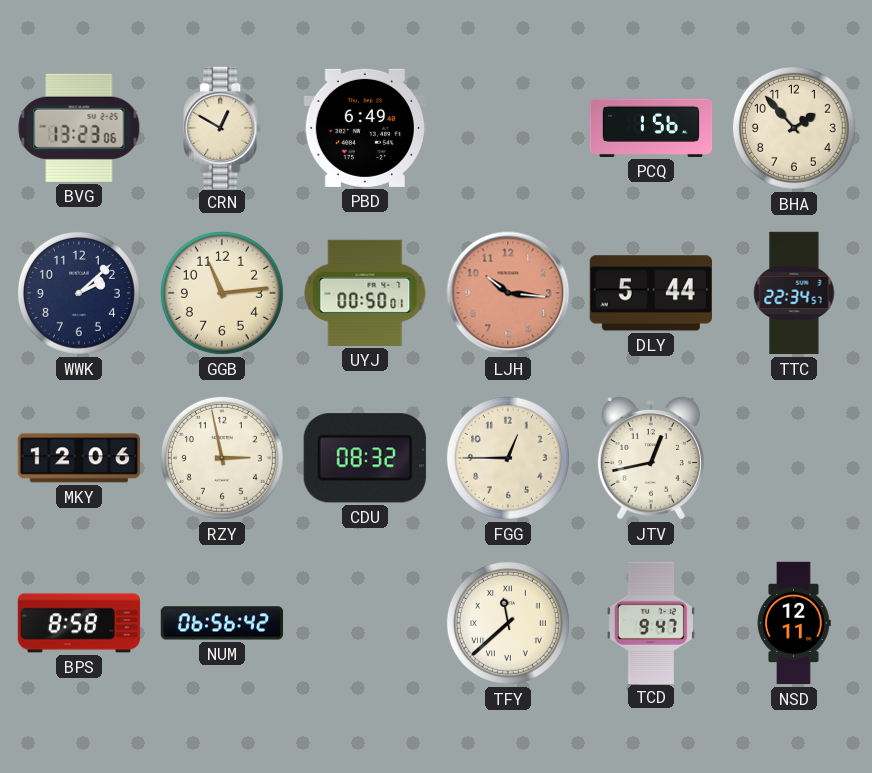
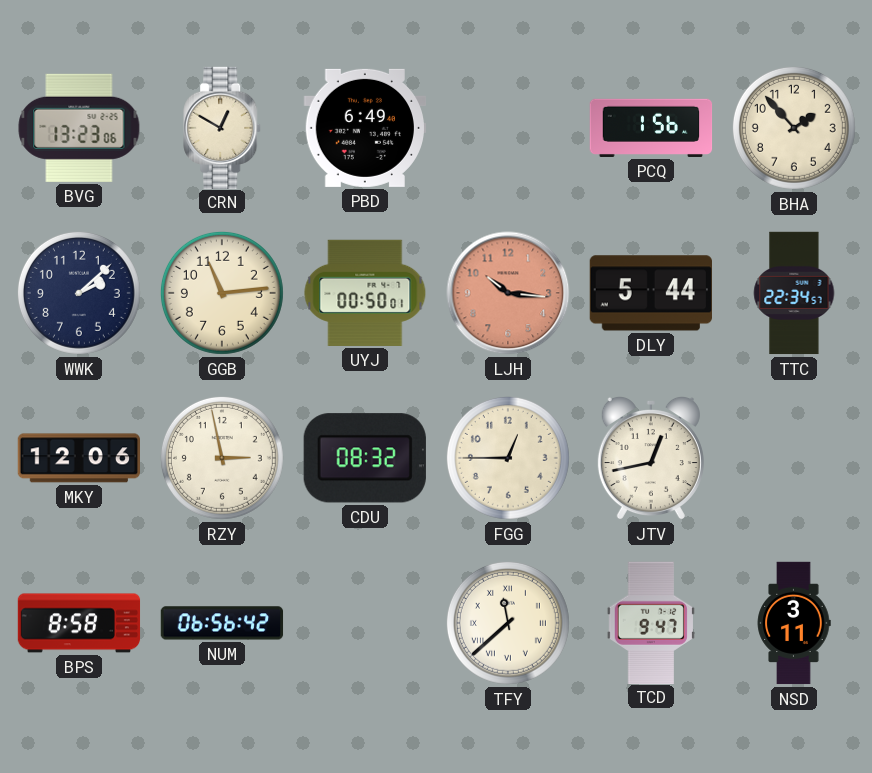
NSD: 12:11 -> 3:11
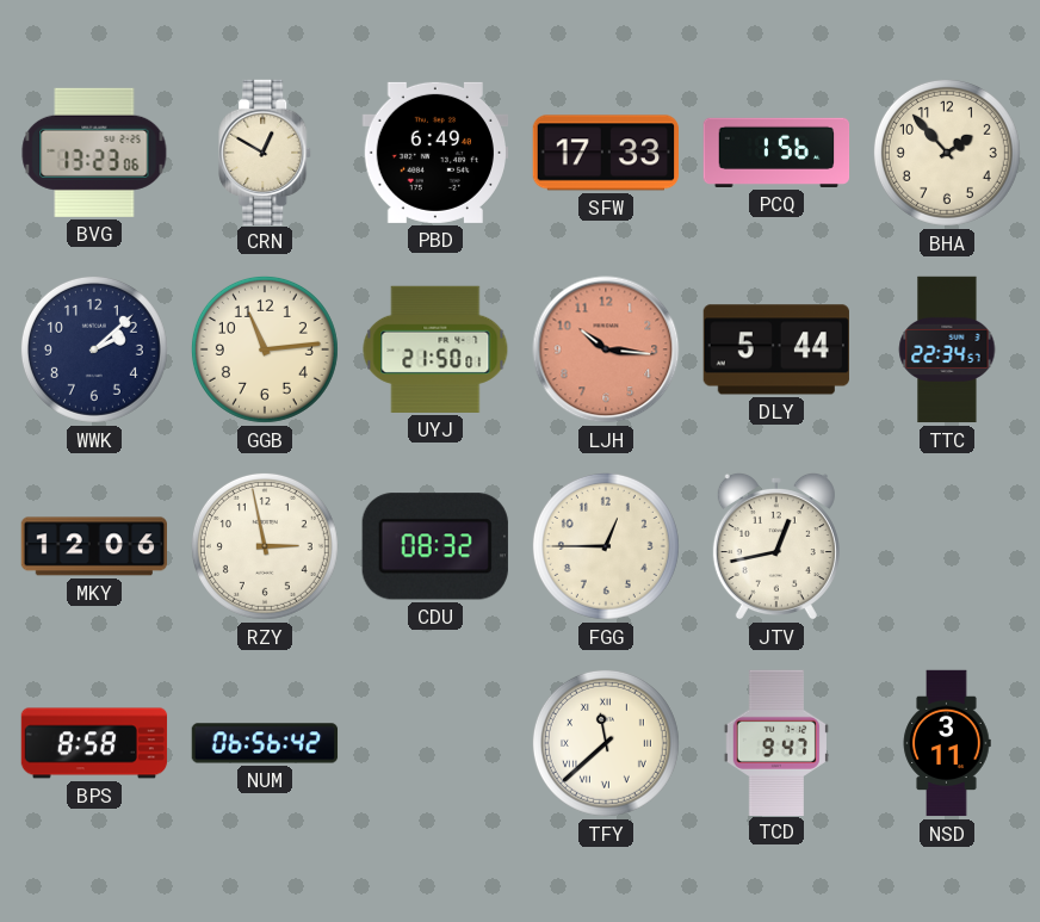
SFW: none -> 17:33
UYJ: 00:50 -> 21:50
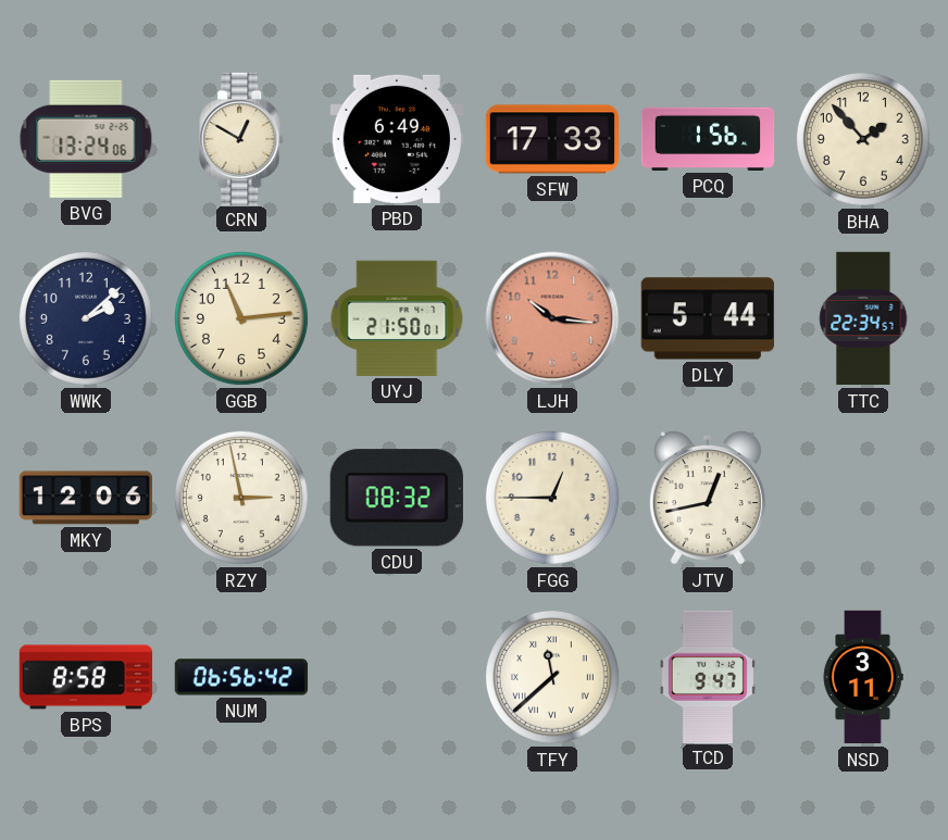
BVG: 13:23 -> 13:24
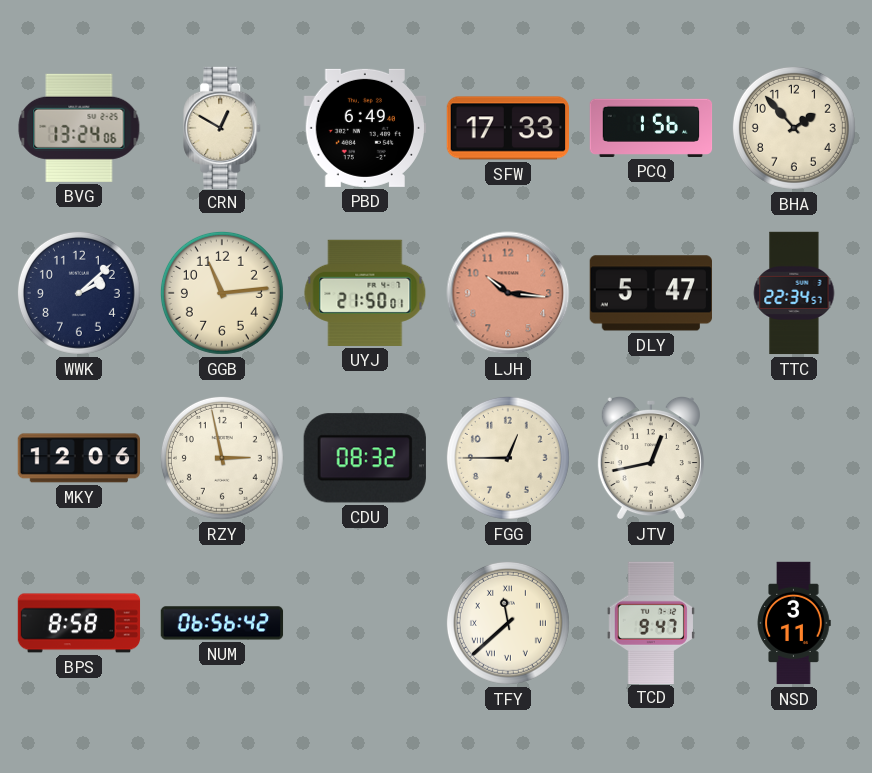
DLY: 5:44 -> 5:47
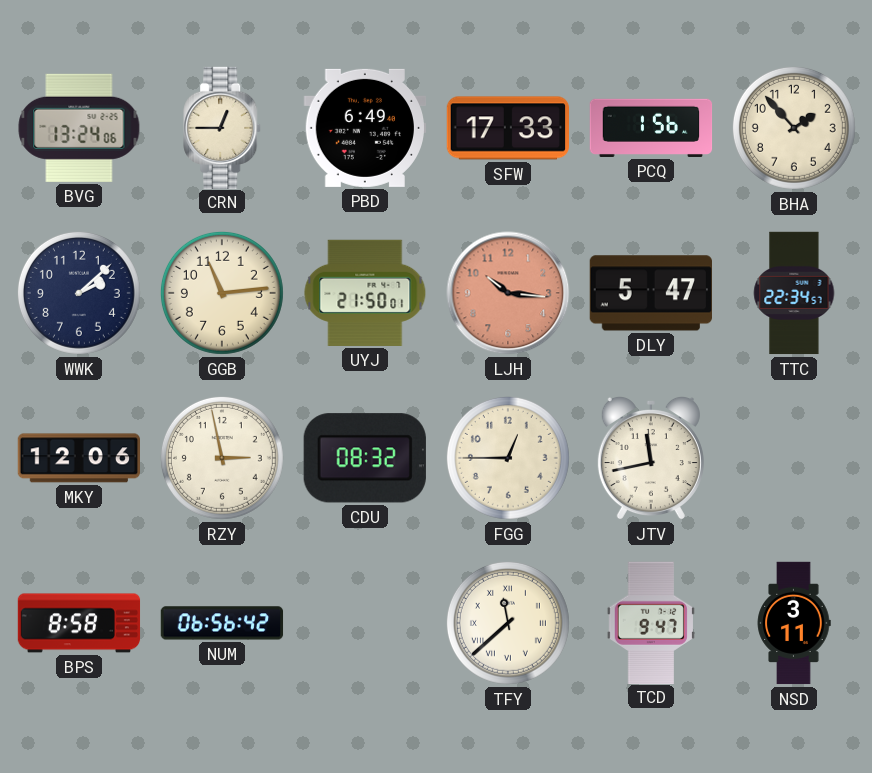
CRN: 12:50 -> 12:45
JTV: 12:43 -> 11:43
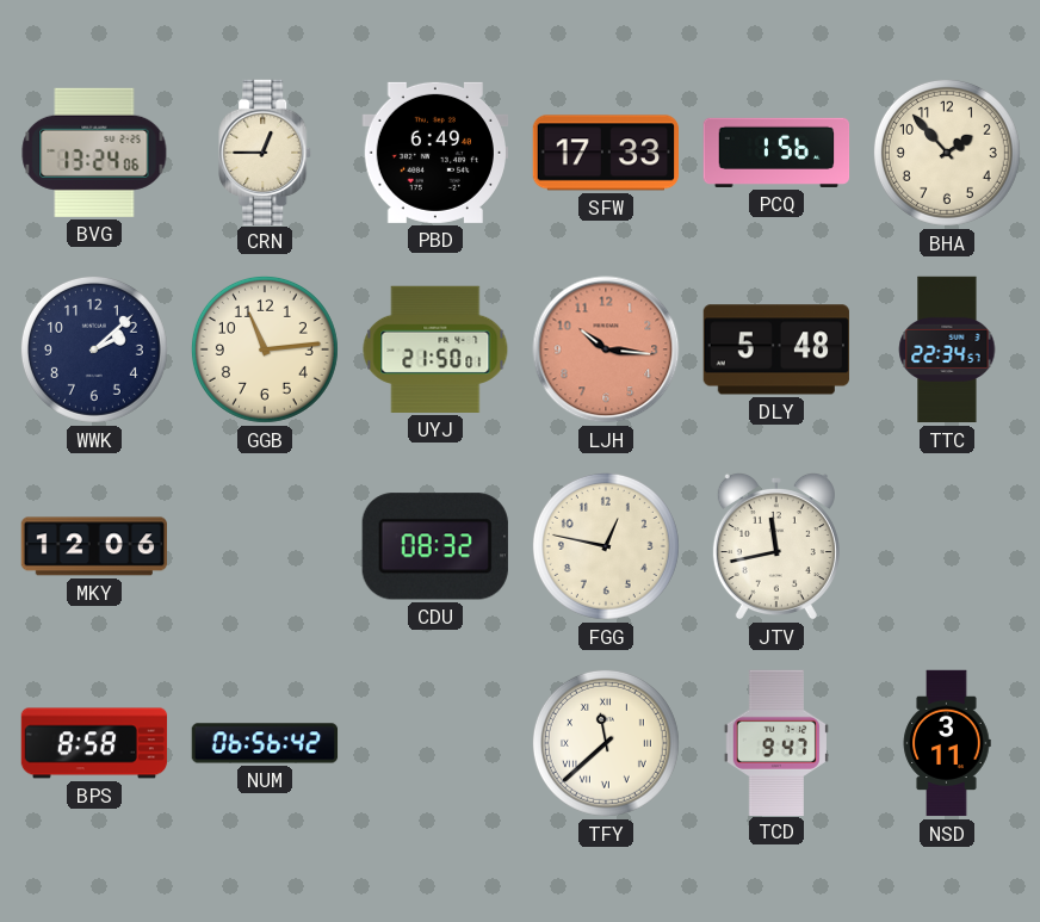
DLY: 5:47 -> 5:48
RZY: 2:58 -> none
FGG: 12:45 -> 12:47
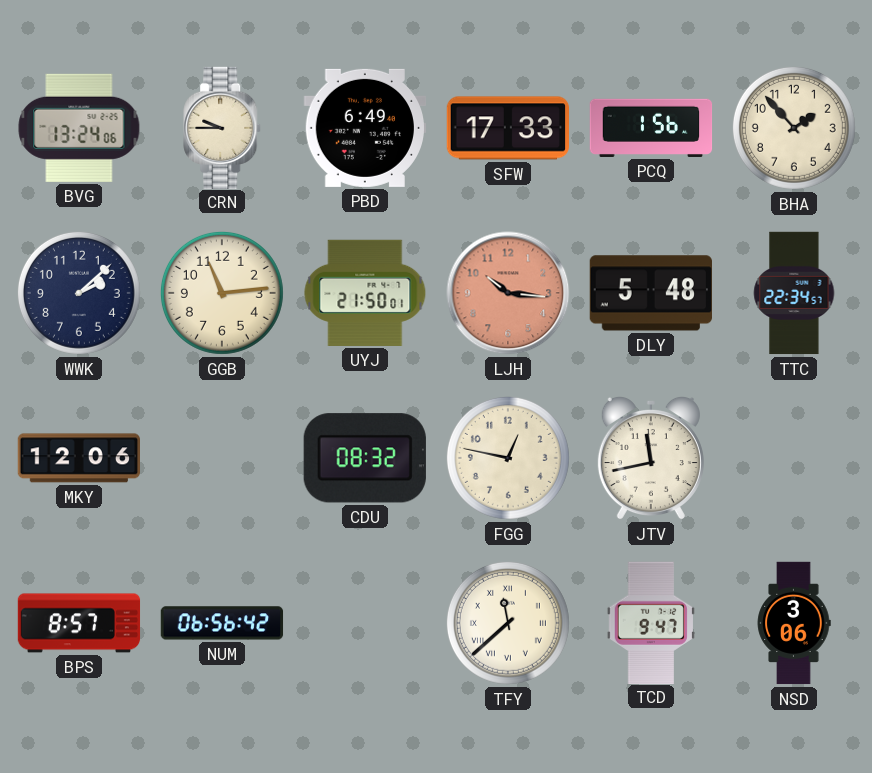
CRN: 12:45 -> 9:45
BPS: 8:58 -> 8:57
NSD: 3:11 -> 3:06
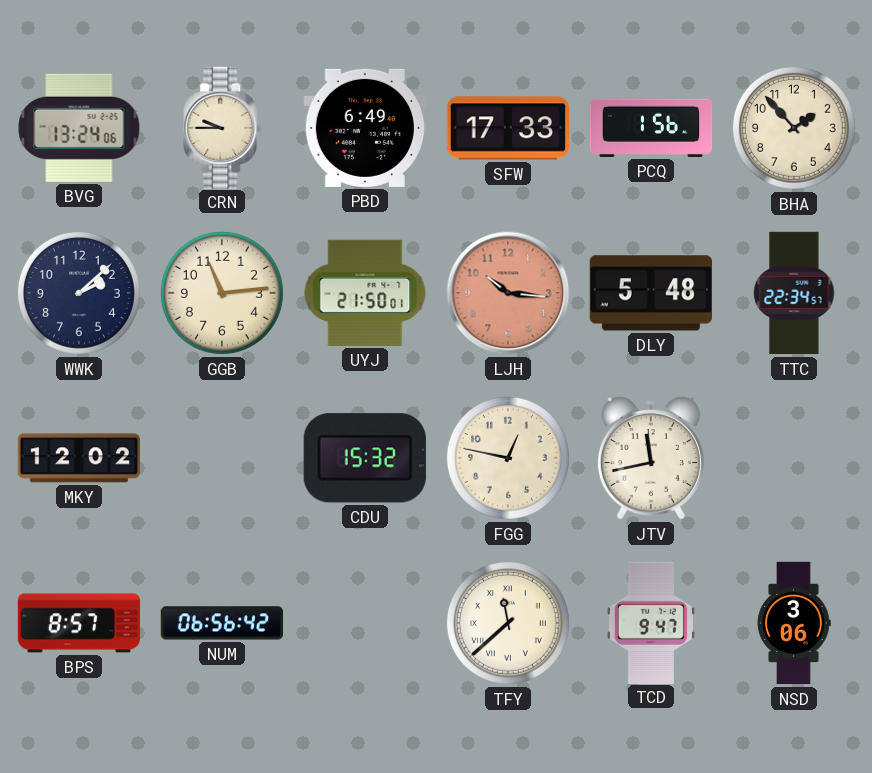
MKY: 12:06 -> 12:02
CDU: 08:32 -> 15:32
